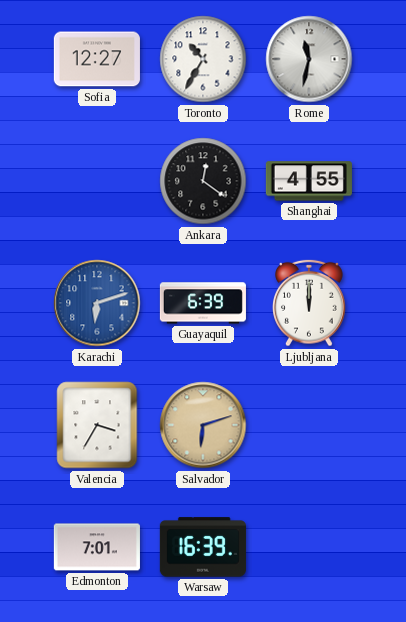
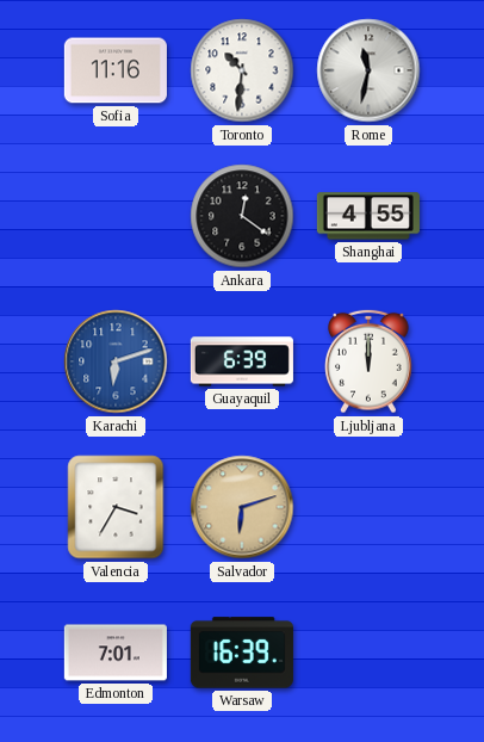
Sofia: 12:27 -> 11:16
Toronto: 10:35 -> 10:31
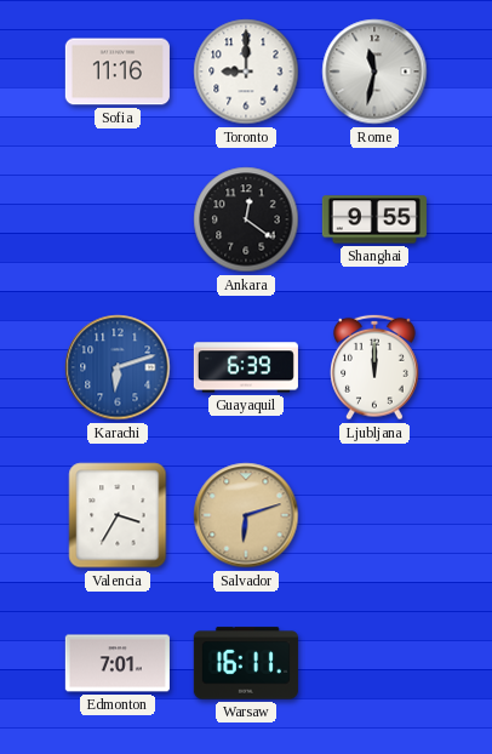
Toronto: 10:31 -> 9:00
Shanghai: 4:55 -> 9:55
Warsaw: 16:39 -> 16:11
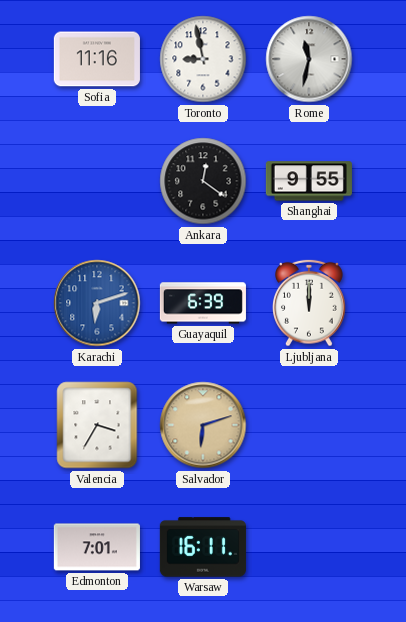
Toronto: 9:00 -> 8:58
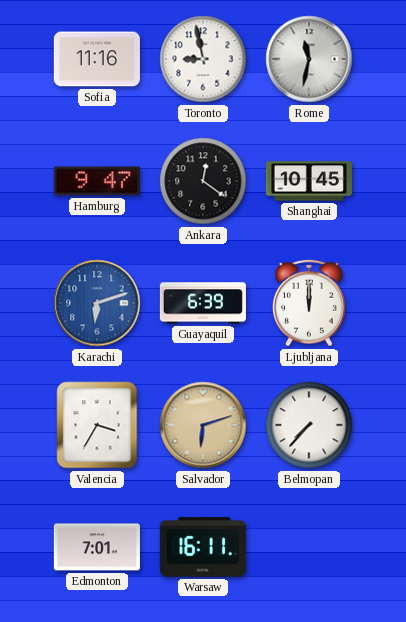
Hamburg: none -> 9:47
Shanghai: 9:55 -> 10:45
Belmopan: none -> 7:37
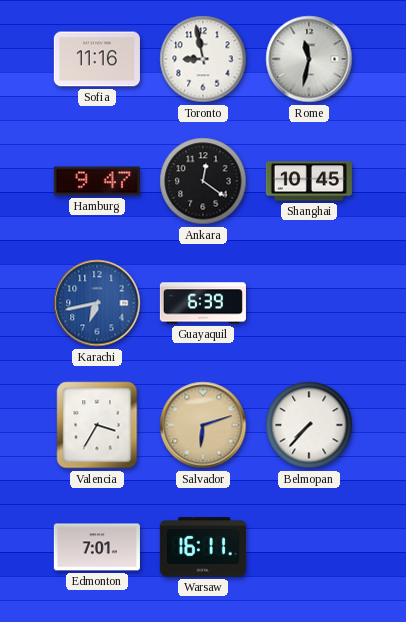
Karachi: 6:12 -> 6:43
Ljubljana: 12:00 -> none
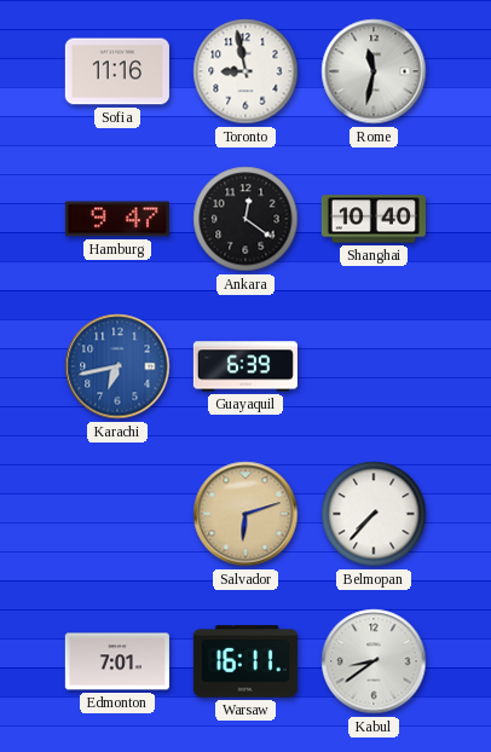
Shanghai: 10:45 -> 10:40
Valencia: 3:35 -> none
Kabul: none -> 8:39
